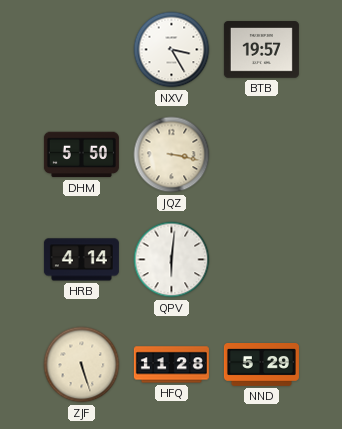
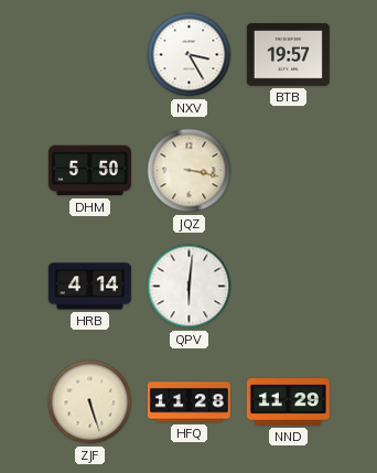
NND: 5:29 -> 11:29
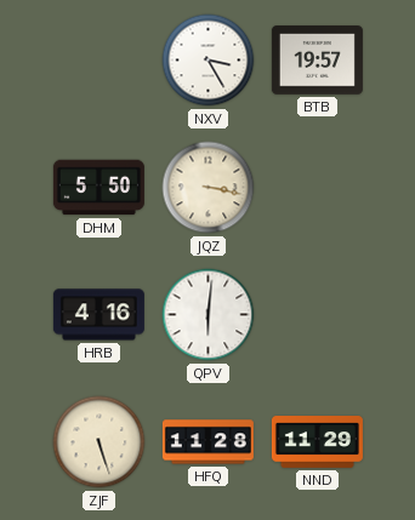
HRB: 4:14 -> 4:16
